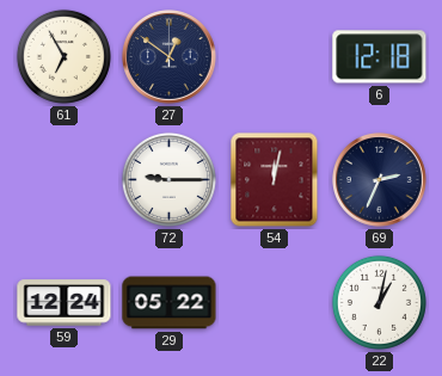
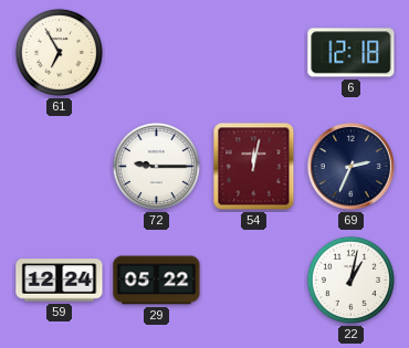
27: 12:51 -> none
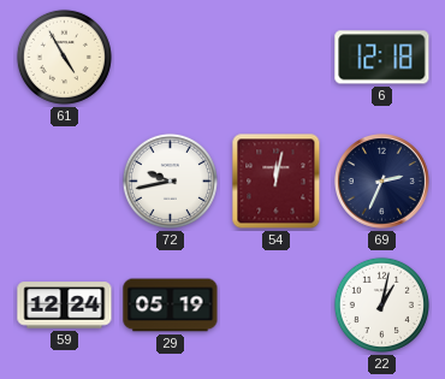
61: 6:55 -> 4:55
72: 9:15 -> 9:43
29: 05:22 -> 05:19
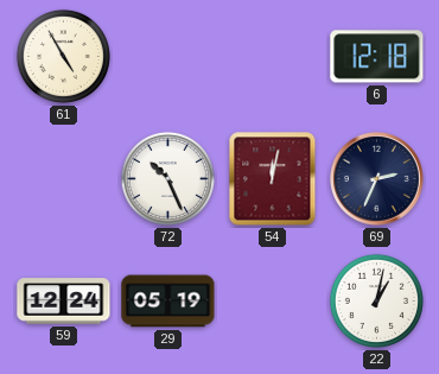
72: 9:43 -> 10:26
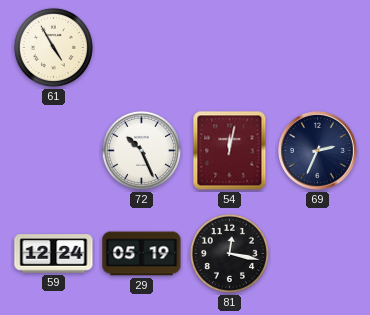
6: 12:18 -> none
81: none -> 12:17
22: 1:02 -> none
